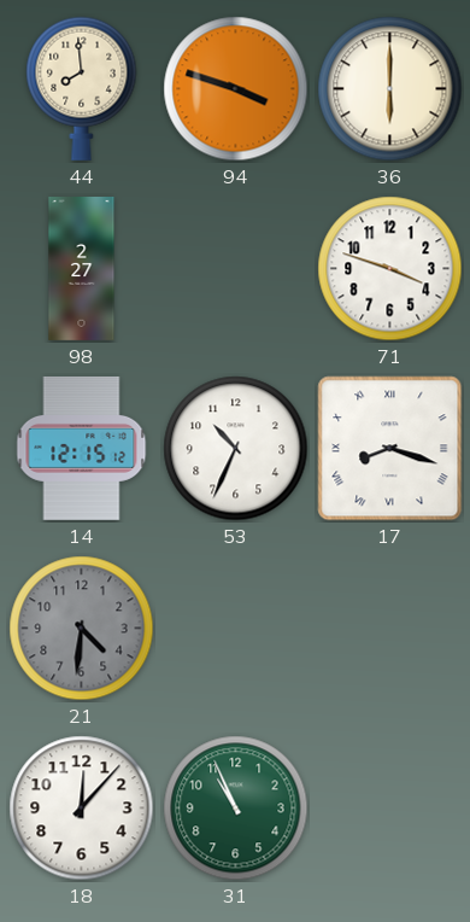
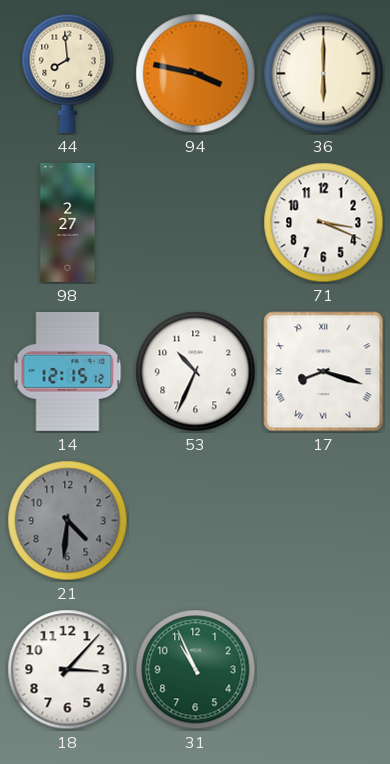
94: 3:48 -> 3:47
71: 3:48 -> 3:19
18: 12:07 -> 3:07
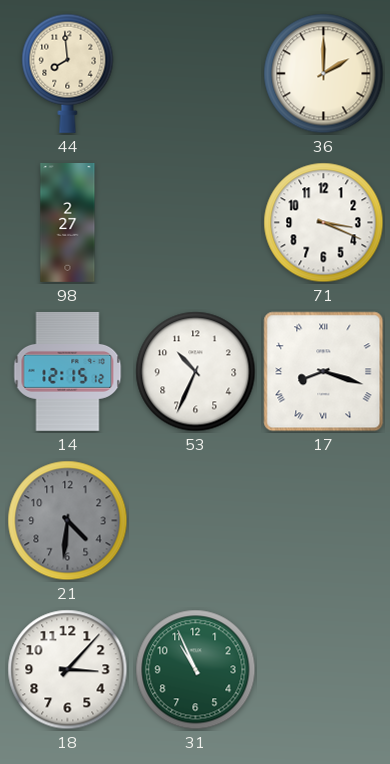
94: 3:47 -> none
36: 6:00 -> 2:00
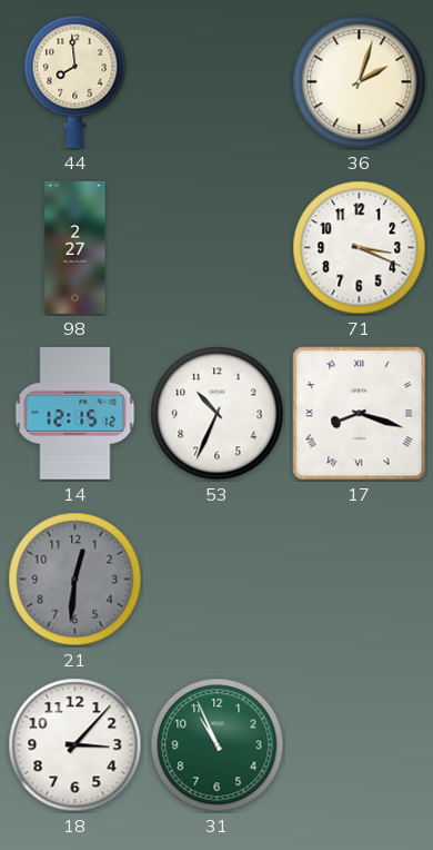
36: 2:00 -> 2:03
21: 4:31 -> 12:31
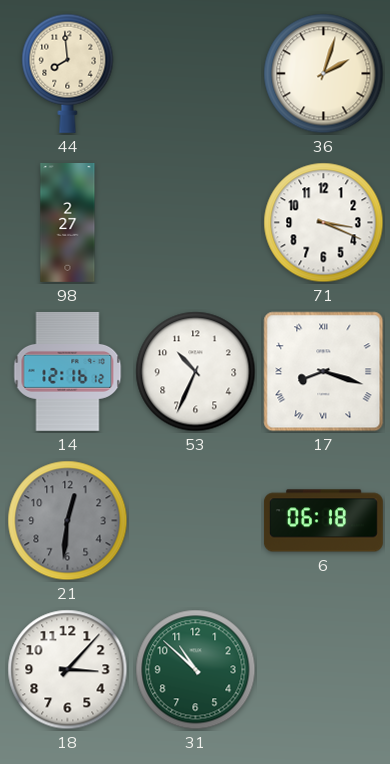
14: 12:15 -> 12:16
6: none -> 06:18
31: 10:56 -> 10:52
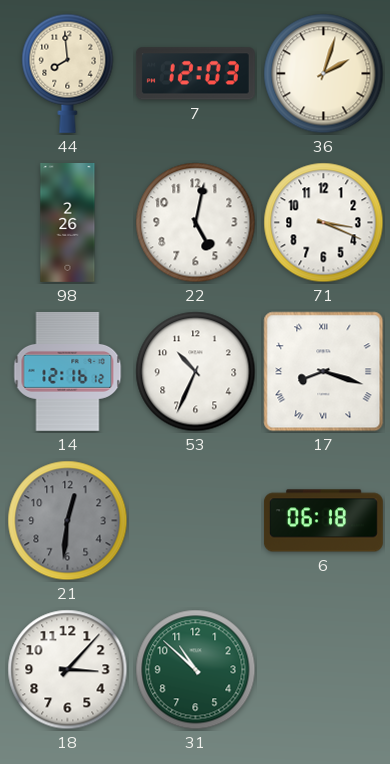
7: none -> 12:03
98: 2:27 -> 2:26
22: none -> 5:02
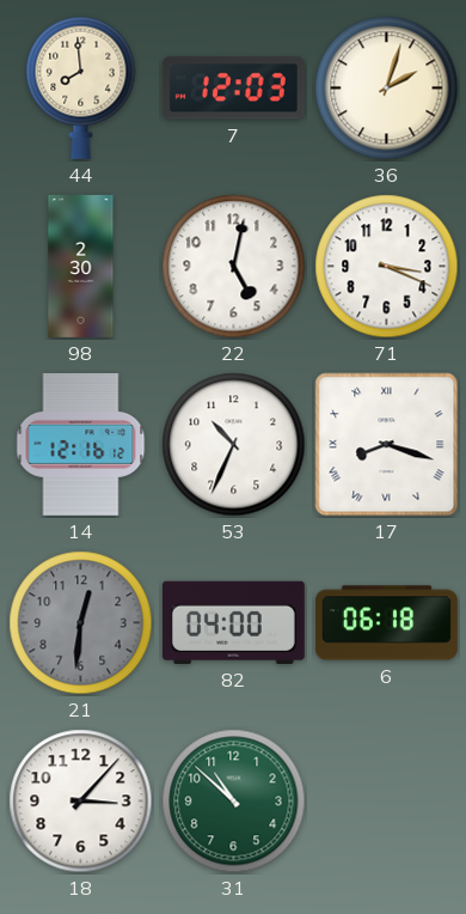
98: 2:26 -> 2:30
82: none -> 04:00
